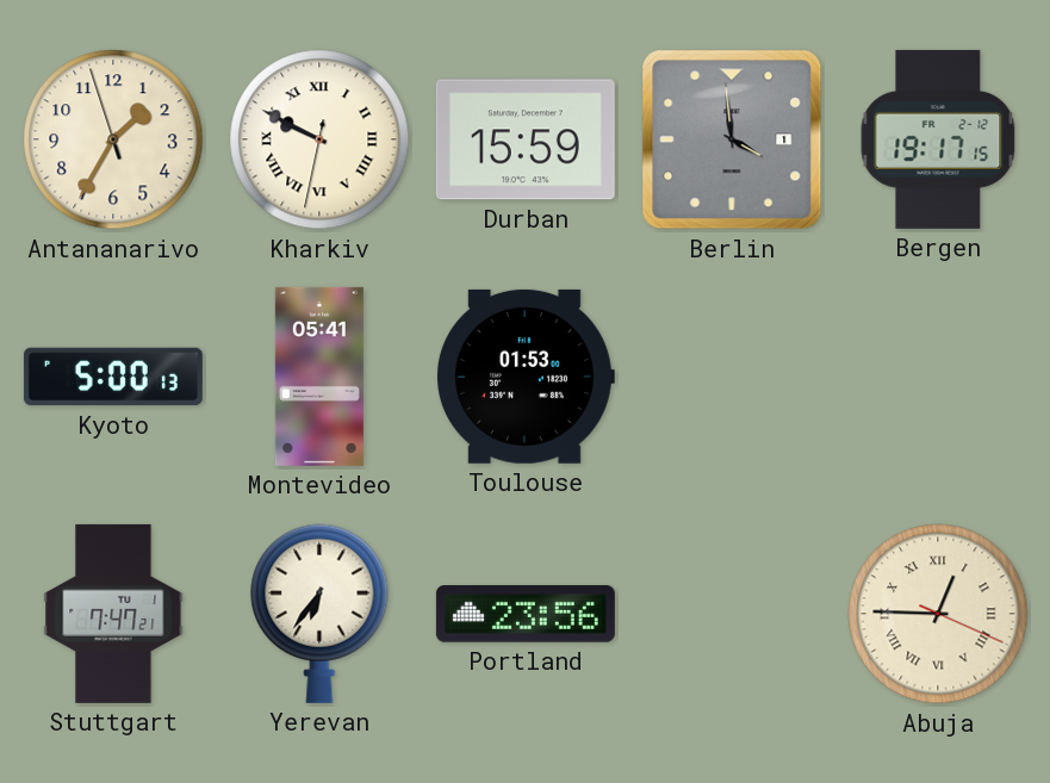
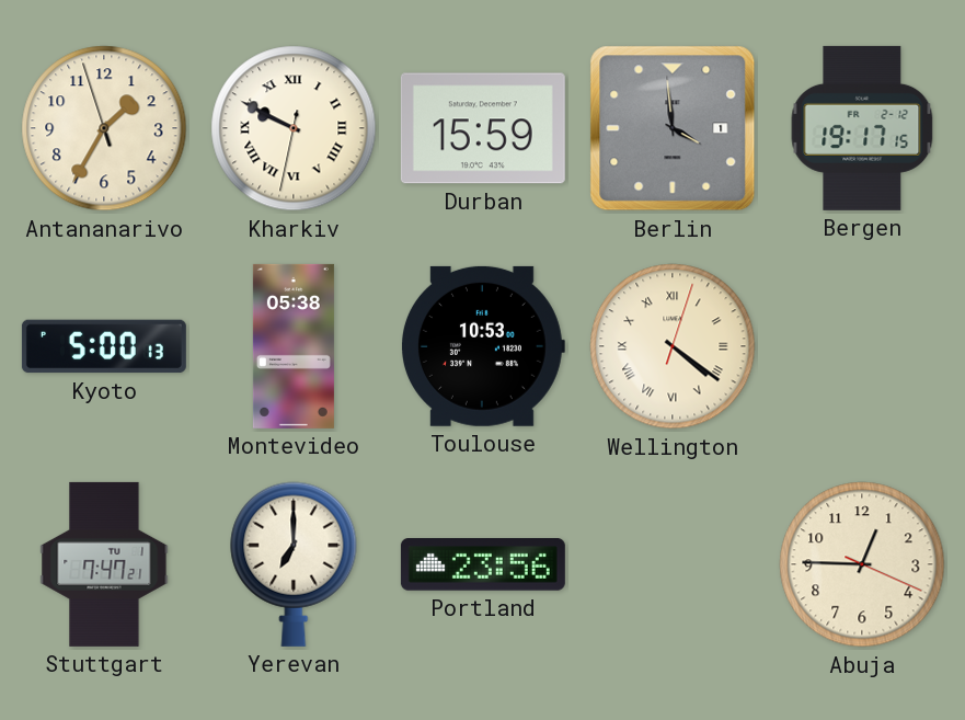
Montevideo: 05:41 -> 05:38
Toulouse: 01:53 -> 10:53
Wellington: none -> 4:21
Yerevan: 6:36 -> 7:00
Abuja numerals: Roman -> Arabic
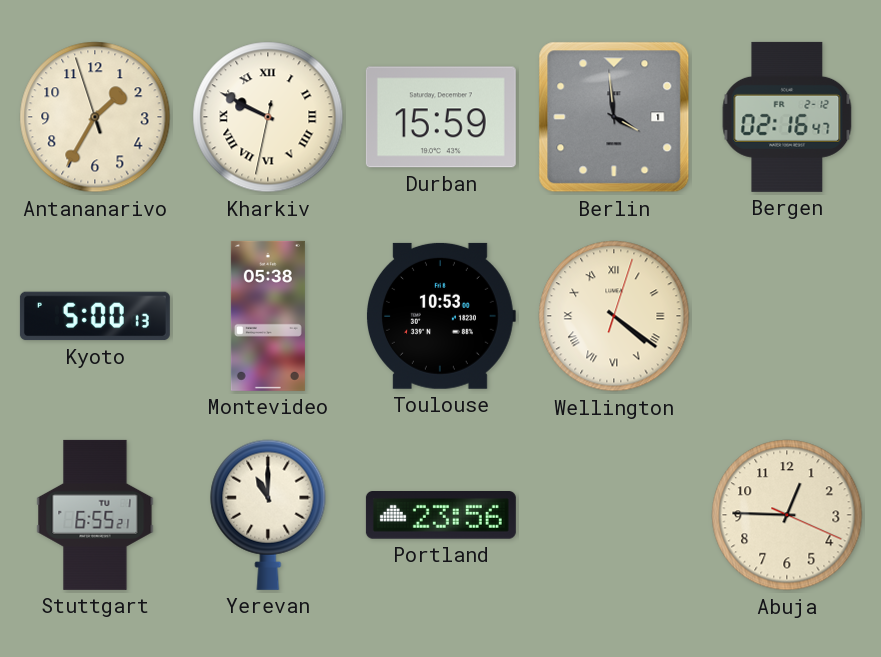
Bergen: 19:17 -> 02:16
Stuttgart: 7:47 -> 6:55
Yerevan: 7:00 -> 11:00
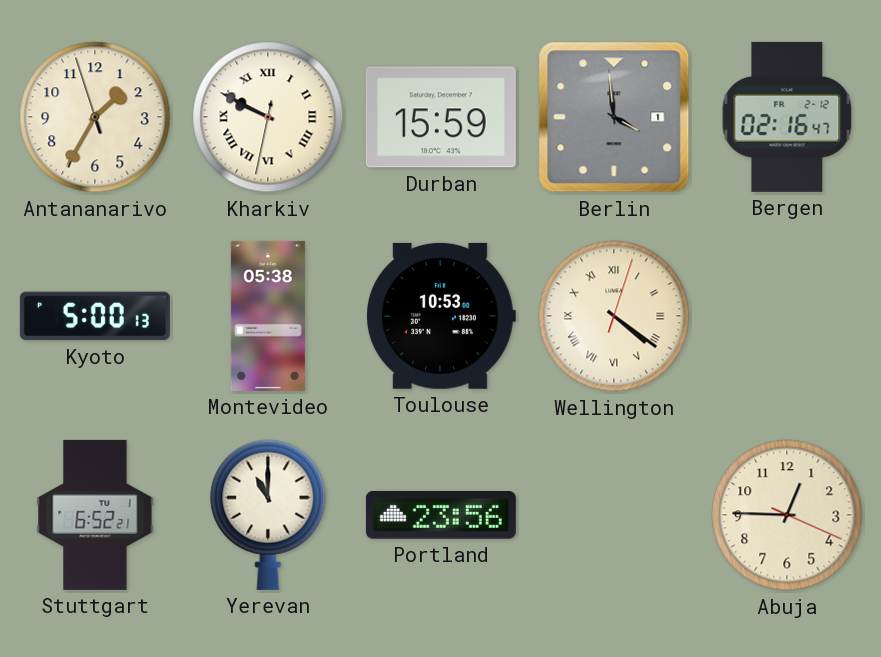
Stuttgart: 6:55 -> 6:52
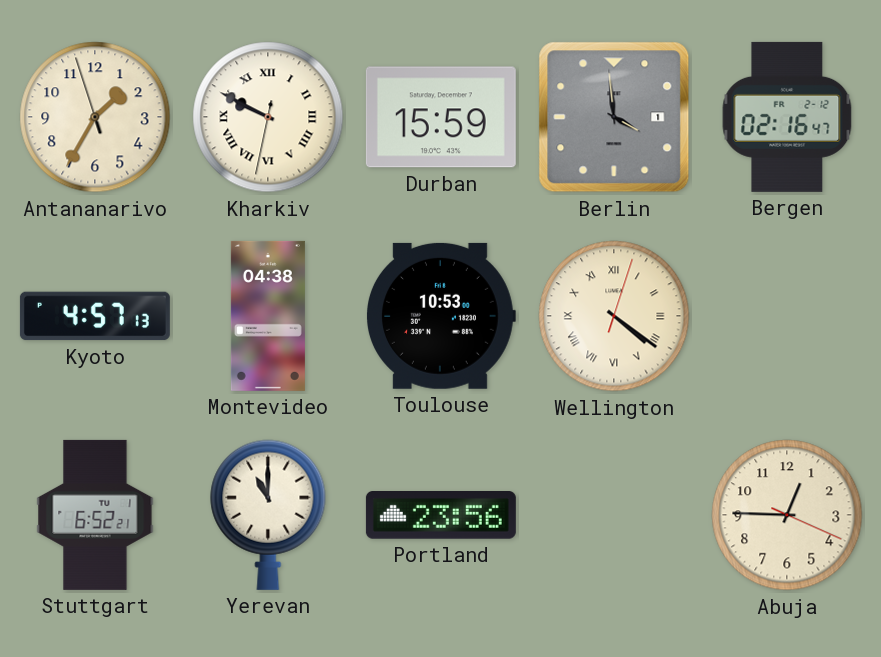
Kyoto: 5:00 -> 4:57
Montevideo: 05:38 -> 04:38
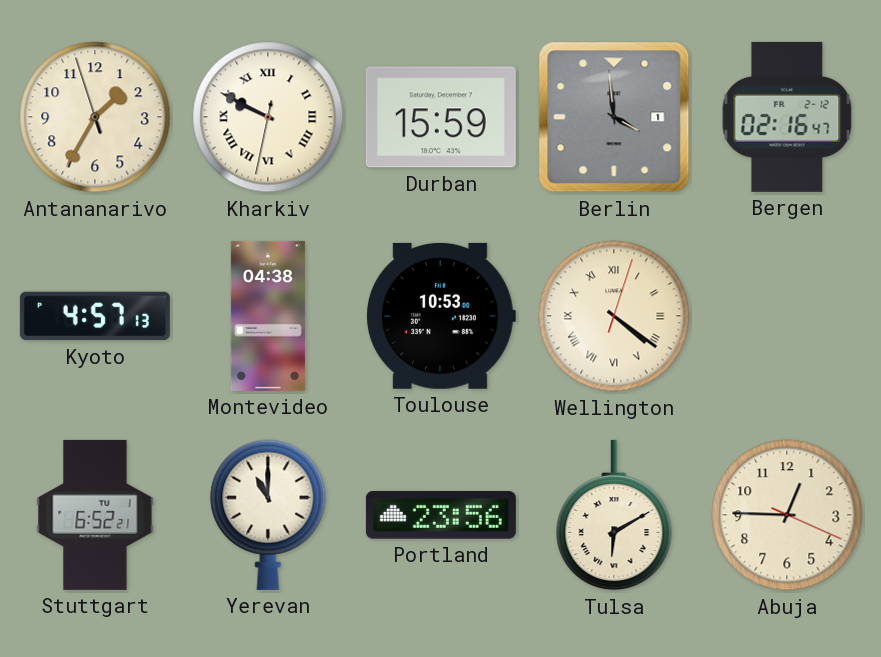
Tulsa: none -> 6:10
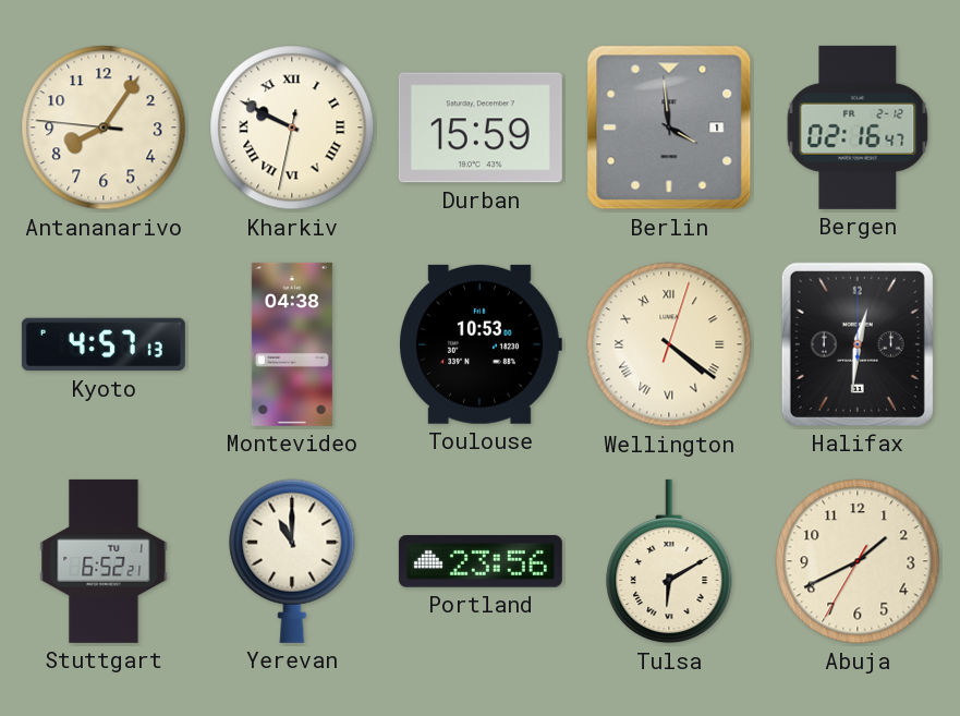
Antananarivo: 1:34 -> 8:05
Halifax: none -> 12:31
Abuja: 12:45 -> 1:40
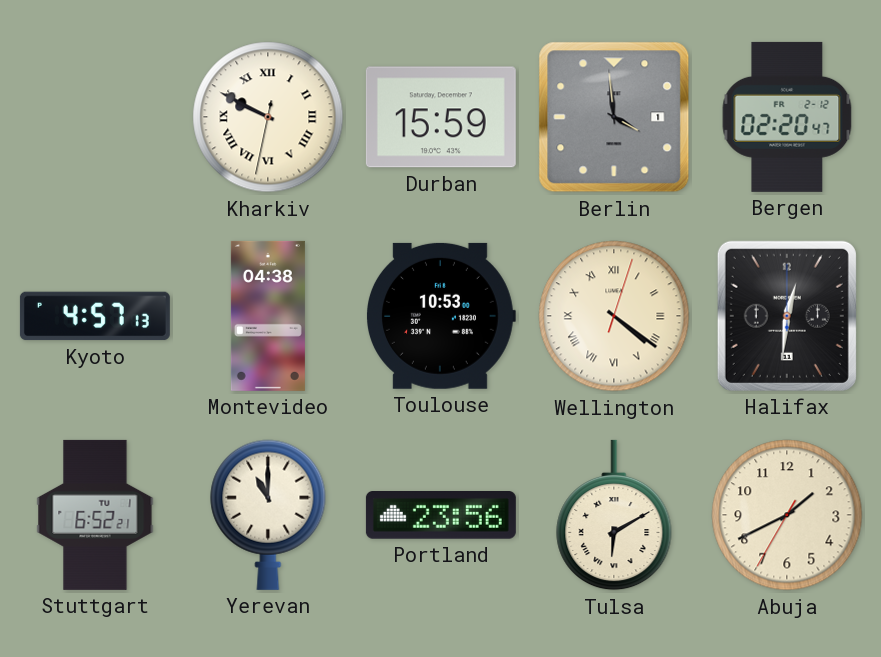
Antananarivo: 8:05 -> none
Bergen: 02:16 -> 02:20
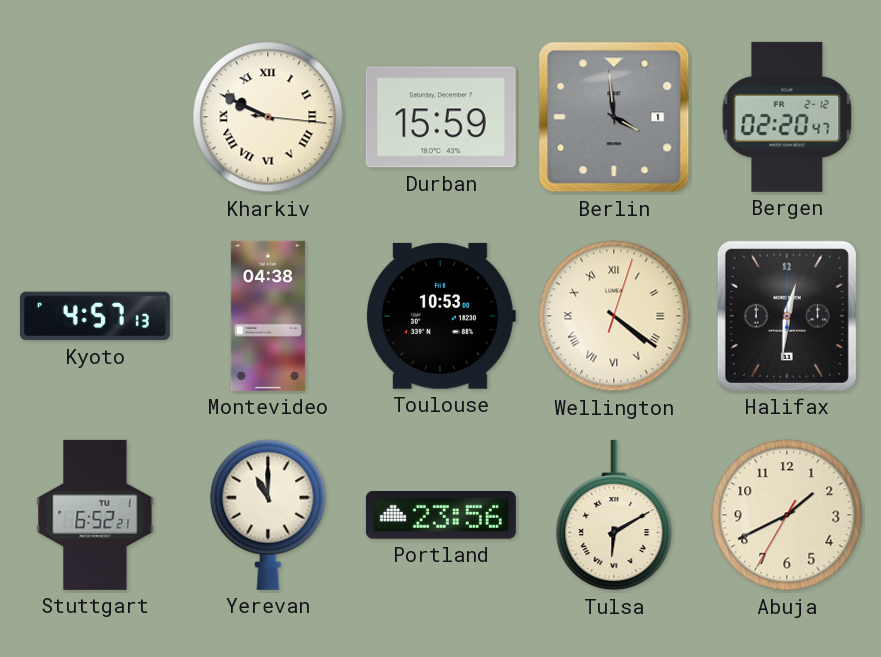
Kharkiv: 9:49:32 -> 9:49:16
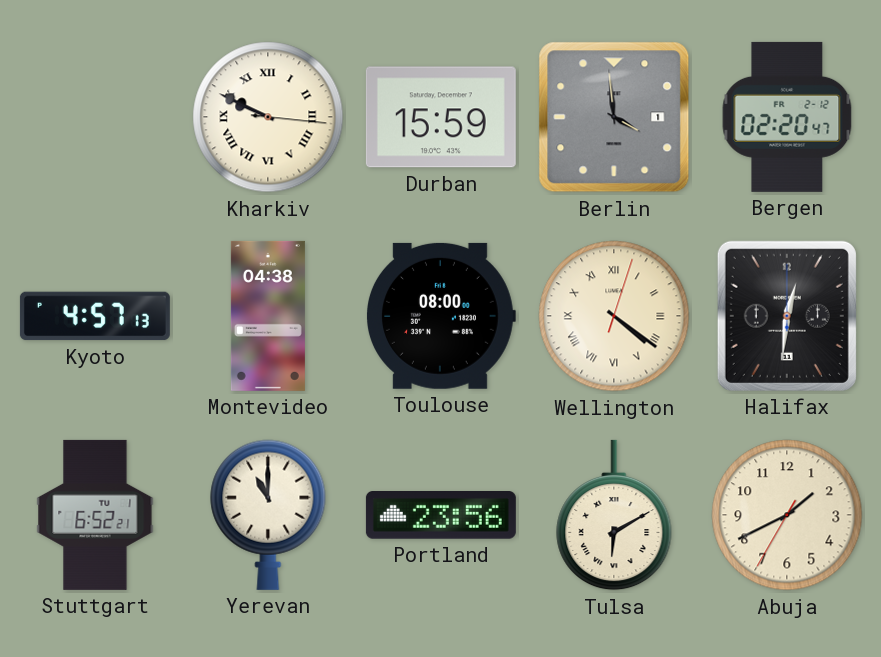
Toulouse: 10:53 -> 08:00
